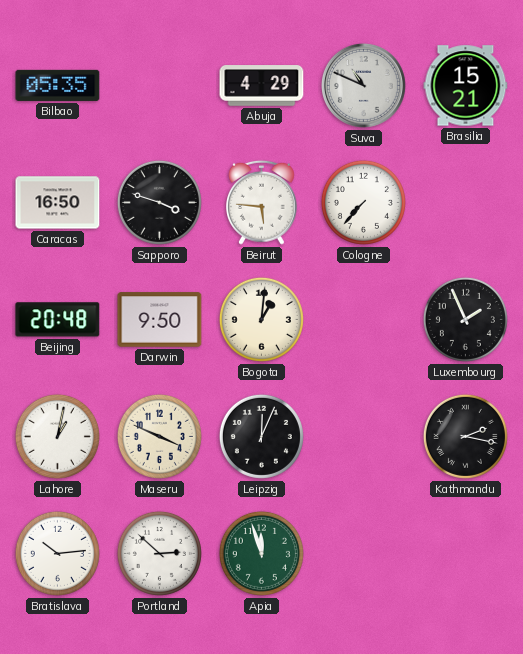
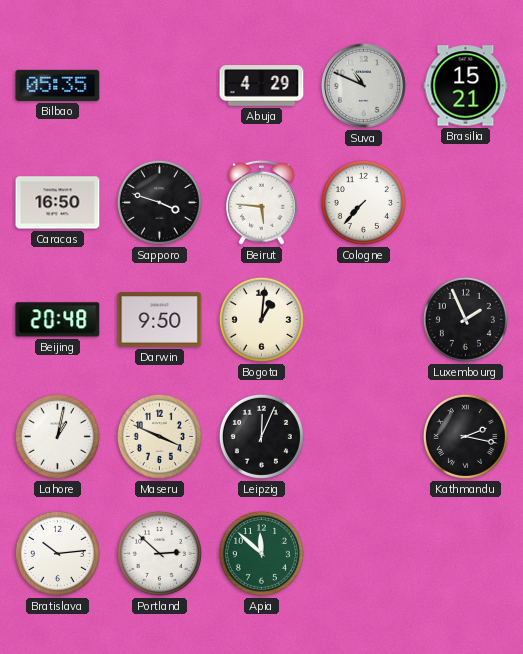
Apia: 11:57 -> 11:52
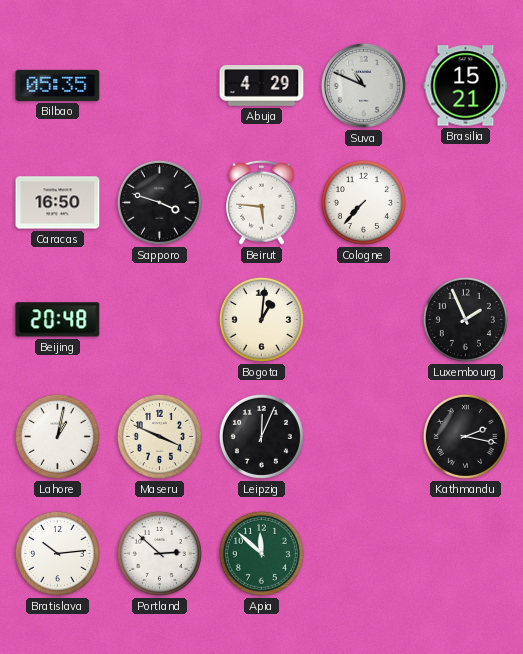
Darwin: 9:50 -> none
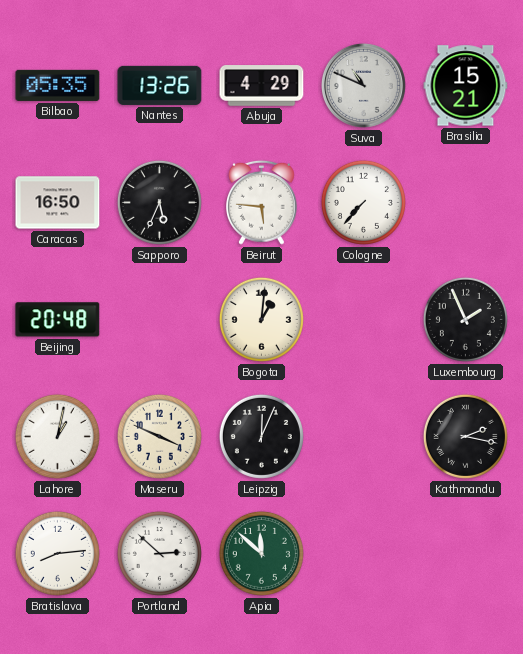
Nantes: none -> 13:26
Sapporo: 3:48 -> 5:34
Bratislava: 10:14 -> 8:14
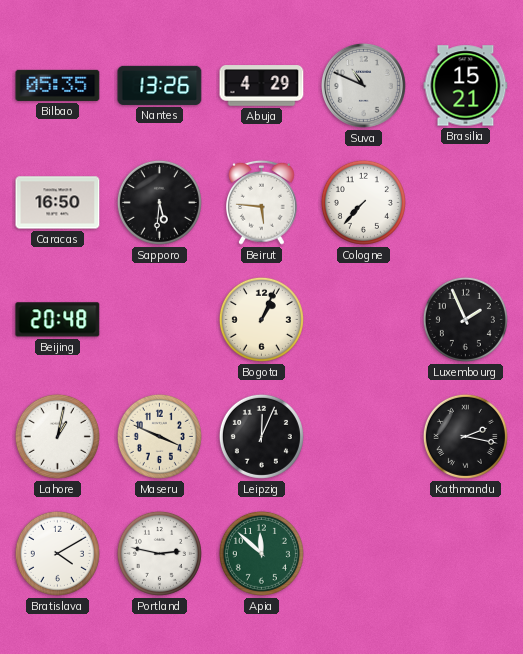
Sapporo: 5:34 -> 5:31
Bogota: 1:01 -> 1:04
Bratislava: 8:14 -> 4:10
Portland: 2:52 -> 2:47
